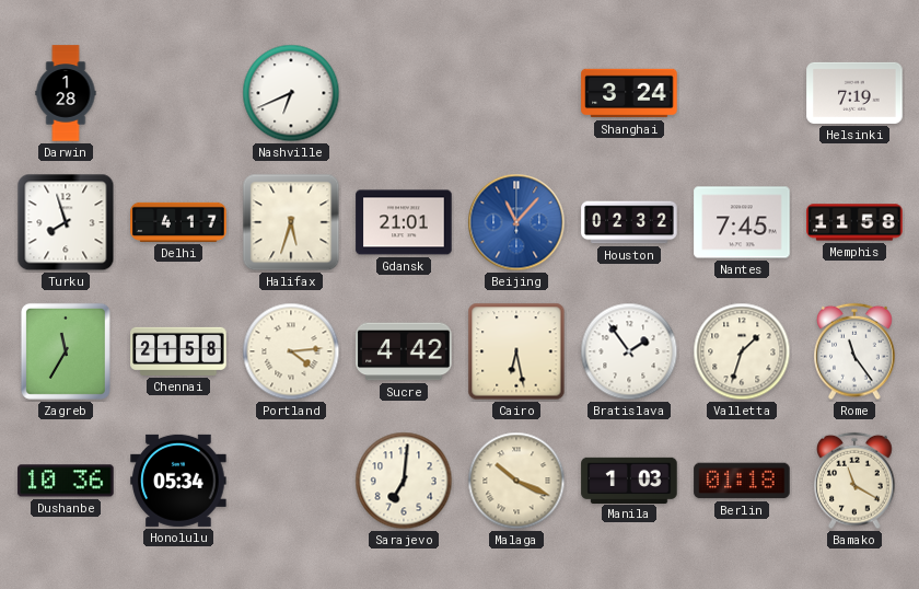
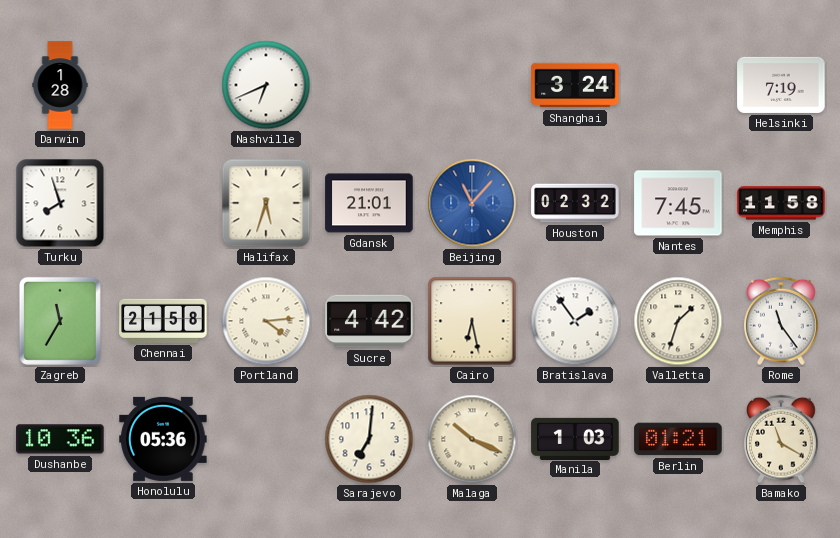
Delhi: 4:17 -> none
Honolulu: 05:34 -> 05:36
Berlin: 01:18 -> 01:21
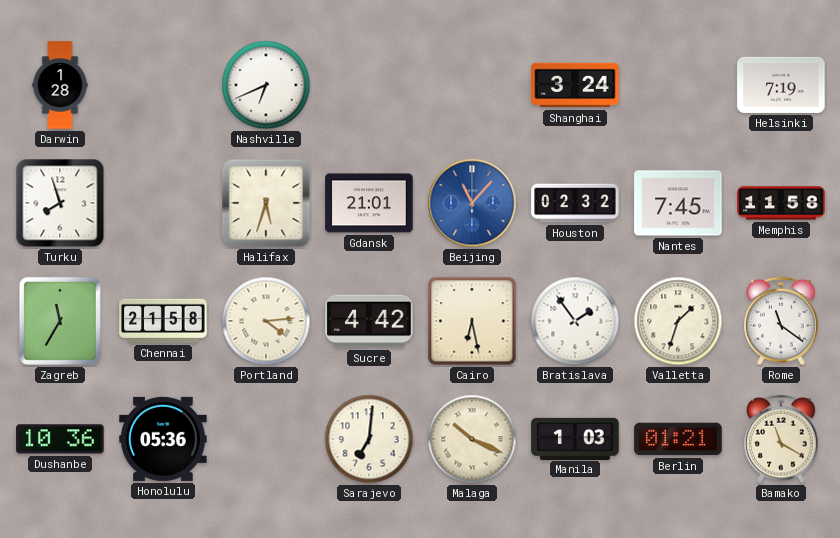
Rome: 11:24 -> 11:21
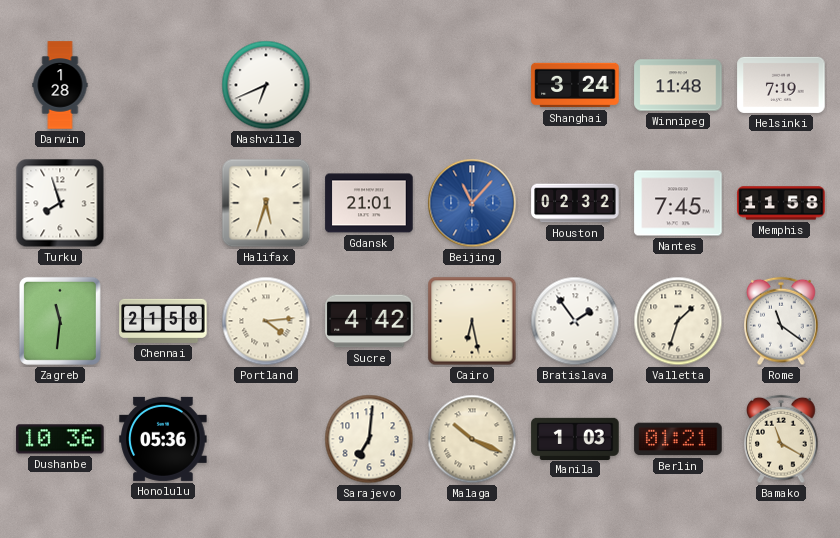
Winnipeg: none -> 11:48
Zagreb: 11:35 -> 11:31
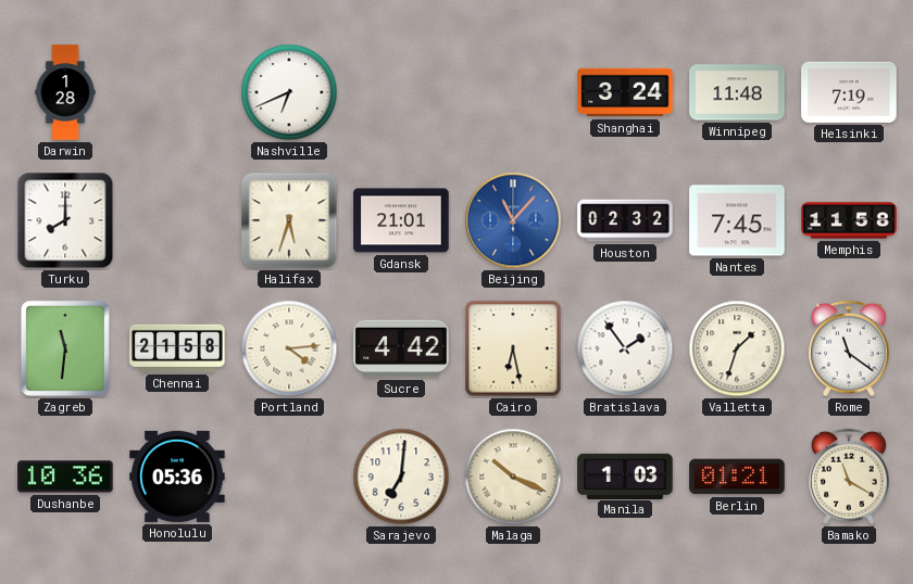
Turku: 7:57 -> 8:00
